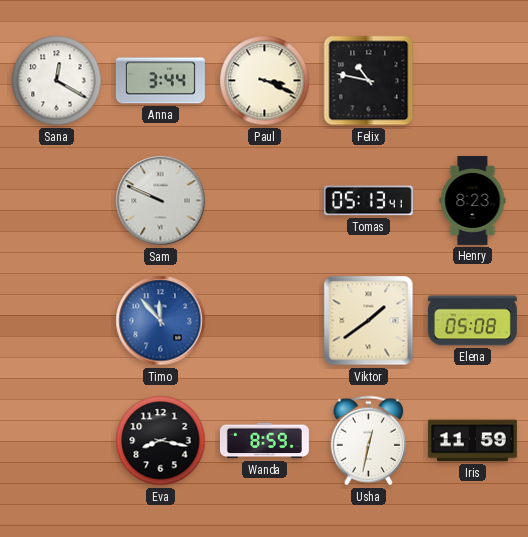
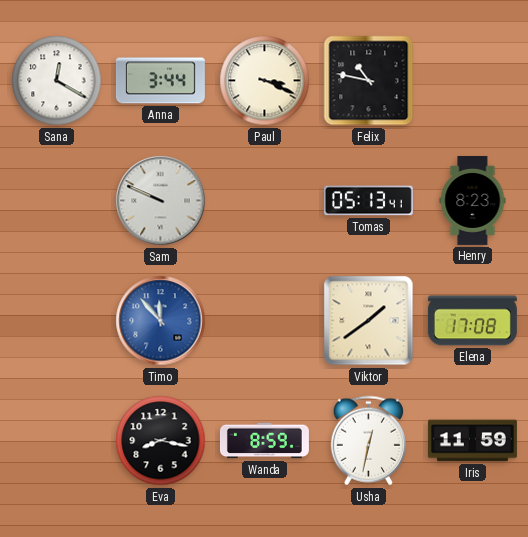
Elena: 05:08 -> 17:08
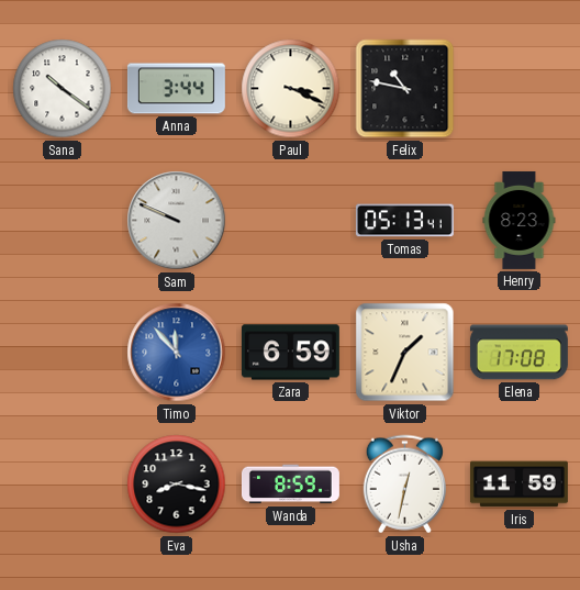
Sana: 12:20 -> 10:21
Zara: none -> 6:59
Viktor: 1:39 -> 1:34
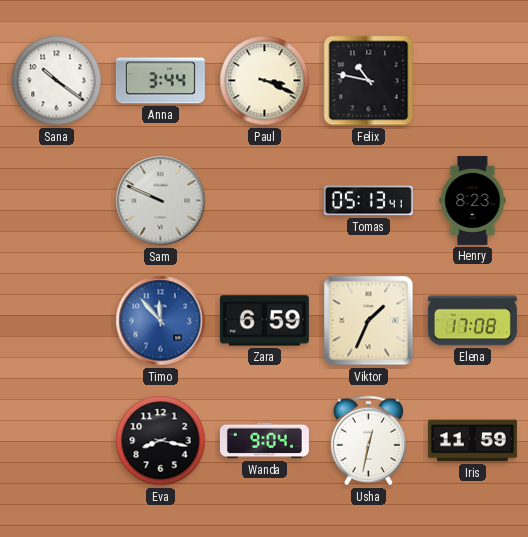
Wanda: 8:59 -> 9:04
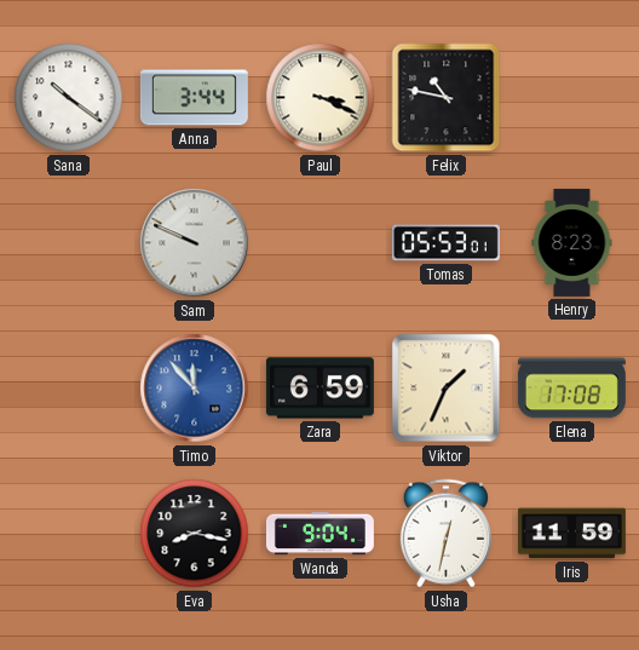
Tomas: 05:13 -> 05:53
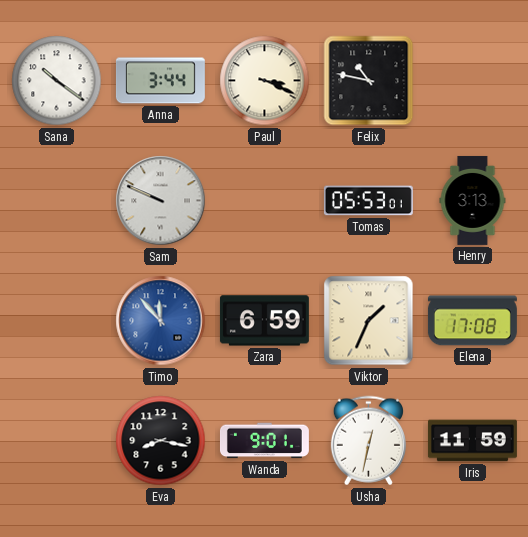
Henry: 8:23 -> 3:13
Wanda: 9:04 -> 9:01
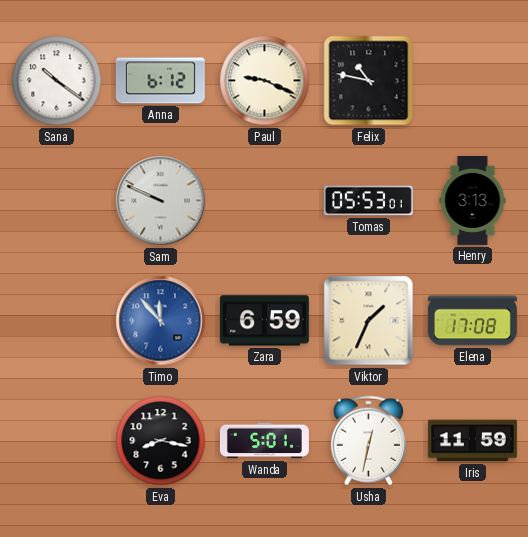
Anna: 3:44 -> 6:12
Paul: 3:19 -> 9:19
Wanda: 9:01 -> 5:01
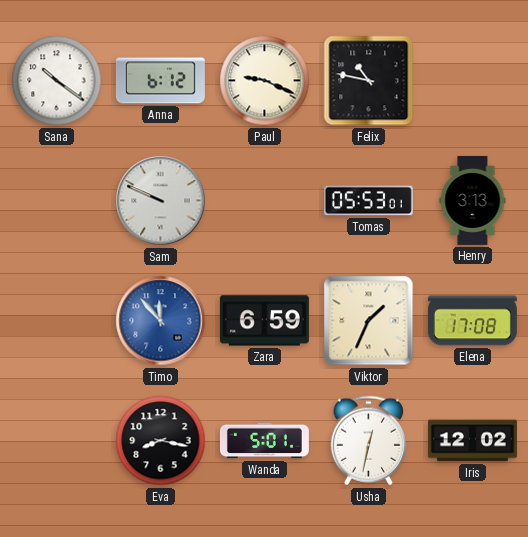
Iris: 11:59 -> 12:02
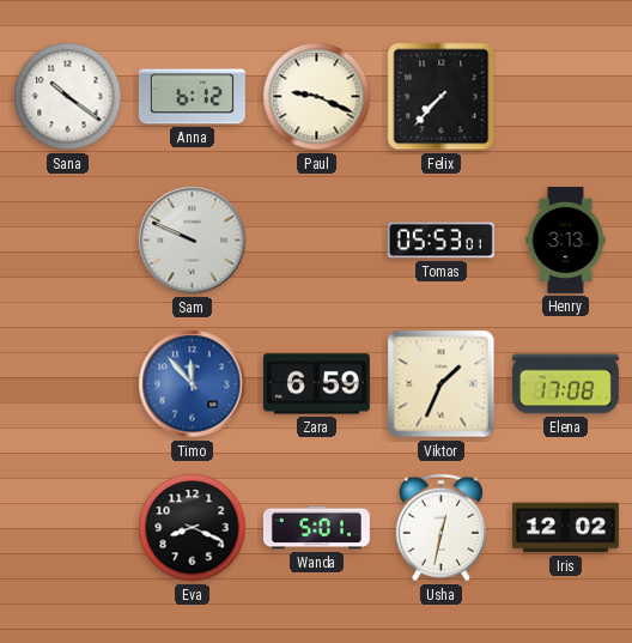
Felix: 10:47 -> 7:37
Eva: 8:17 -> 8:19
